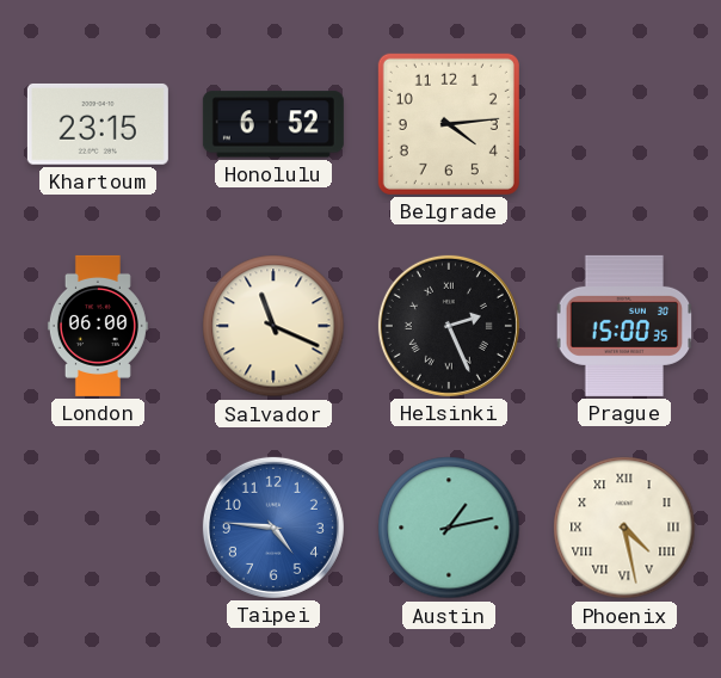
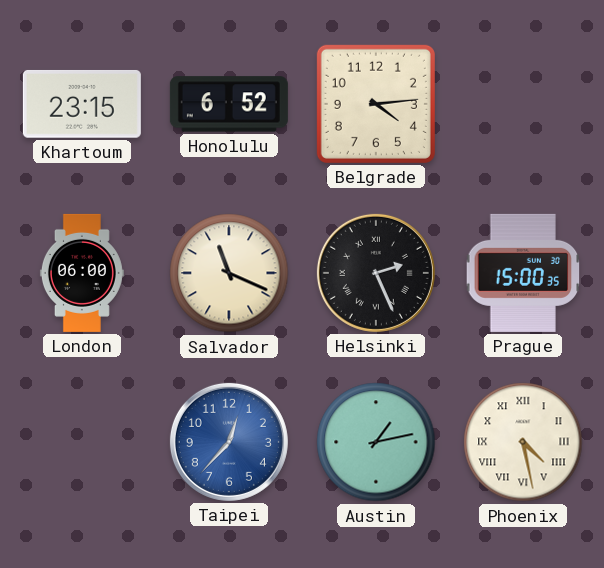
Taipei: 4:46 -> 12:37
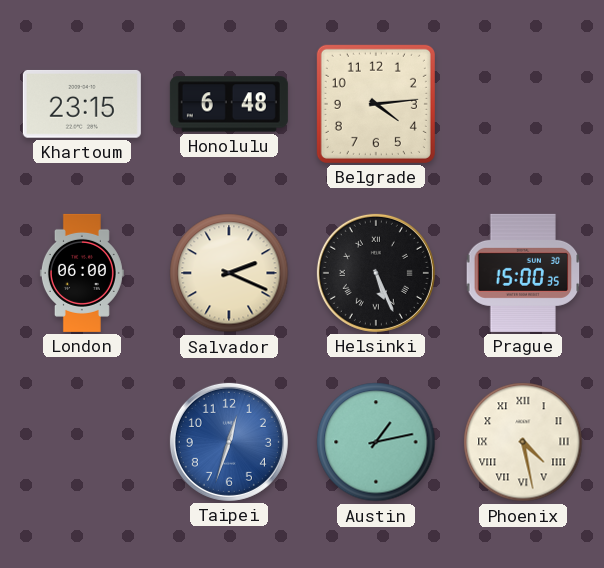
Honolulu: 6:52 -> 6:48
Salvador: 11:19 -> 2:19
Helsinki: 2:26 -> 5:26
Taipei: 12:37 -> 12:33
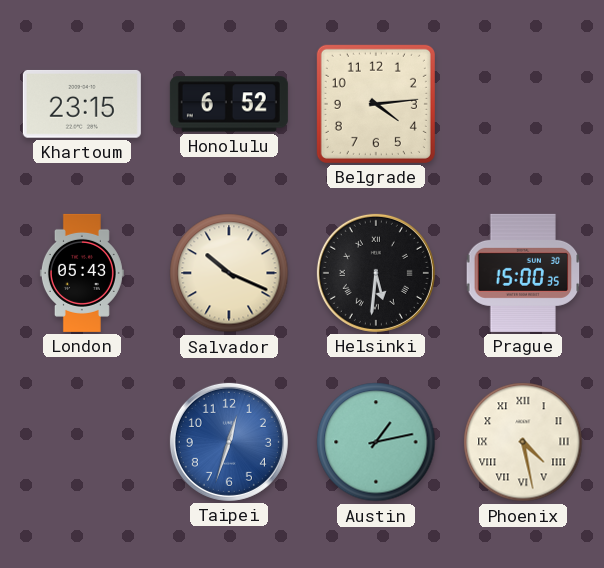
Honolulu: 6:48 -> 6:52
London: 06:00 -> 05:43
Salvador: 2:19 -> 10:19
Helsinki: 5:26 -> 5:31
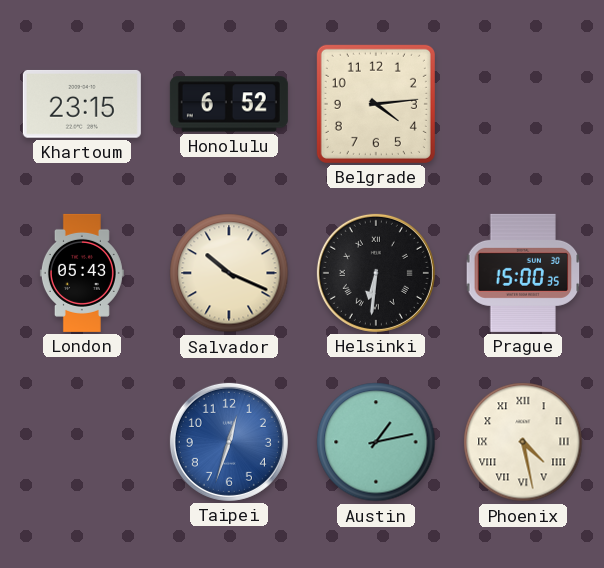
Helsinki: 5:31 -> 6:31
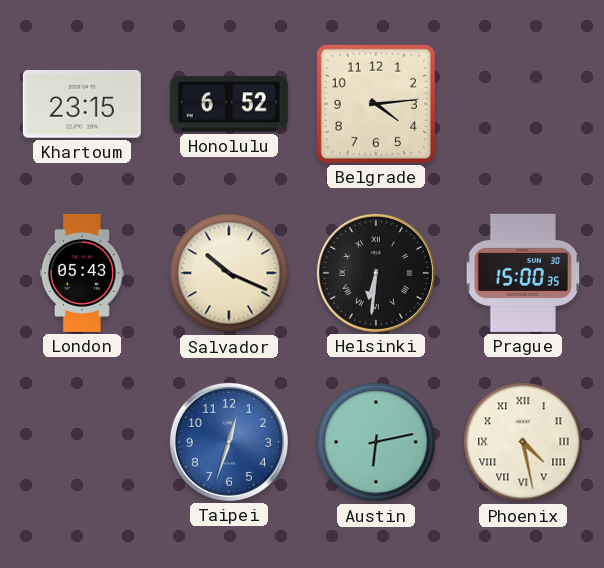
Austin: 1:13 -> 6:13
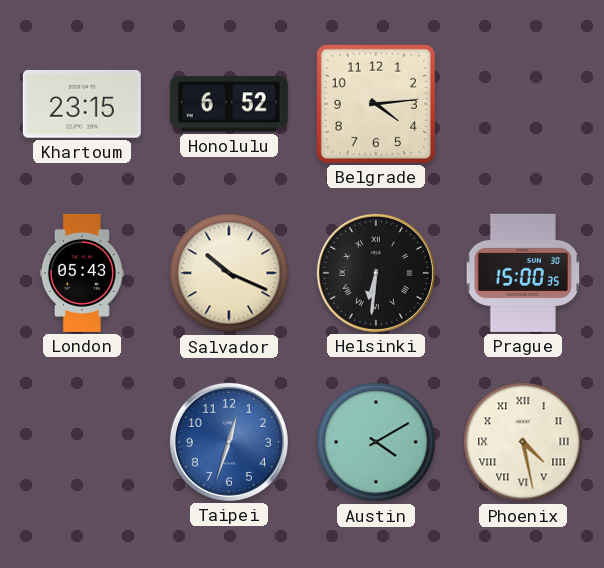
Austin: 6:13 -> 4:10
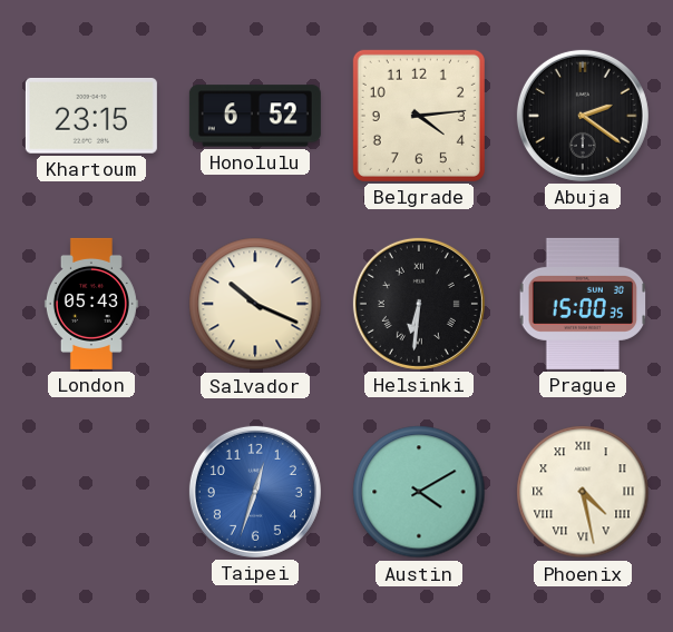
Abuja: none -> 2:21
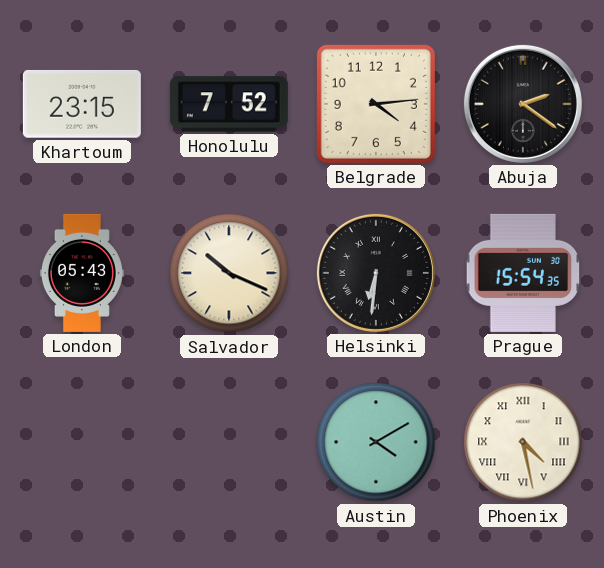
Honolulu: 6:52 -> 7:52
Prague: 15:00 -> 15:54
Taipei: 12:33 -> none
